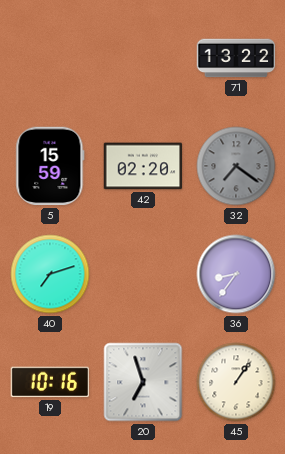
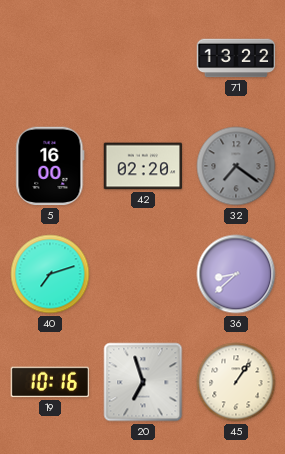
5: 15:59 -> 16:00
36: 8:36 -> 8:38
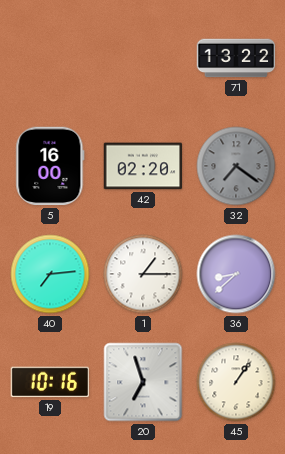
40: 7:12 -> 7:14
1: none -> 1:15
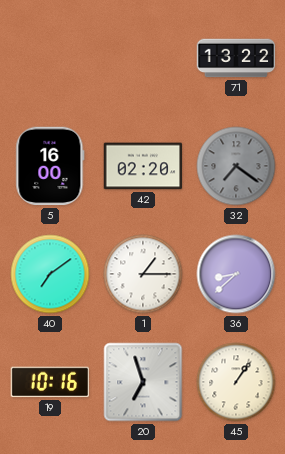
40: 7:14 -> 7:09
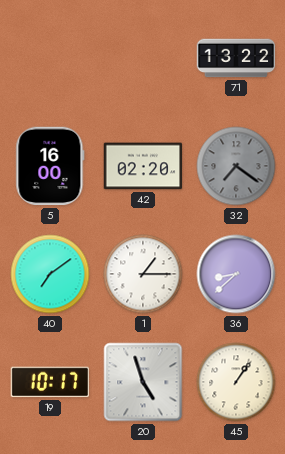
19: 10:16 -> 10:17
20: 6:57 -> 4:57
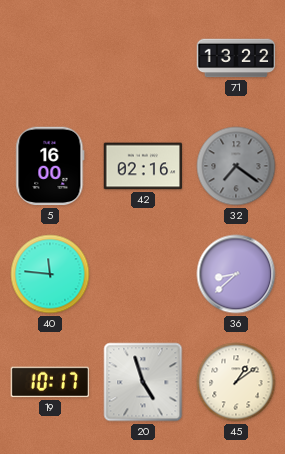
42: 02:20 -> 02:16
40: 7:09 -> 11:46
1: 1:15 -> none
45: 1:06 -> 1:09
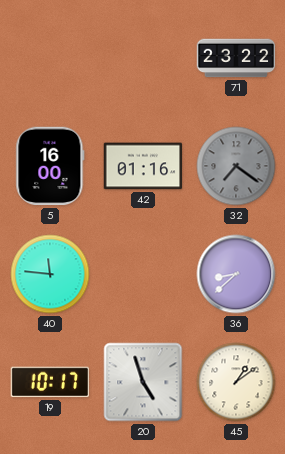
71: 13:22 -> 23:22
42: 02:16 -> 01:16
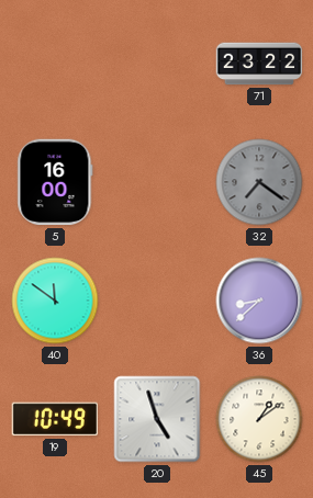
42: 01:16 -> none
40: 11:46 -> 11:51
19: 10:17 -> 10:49
